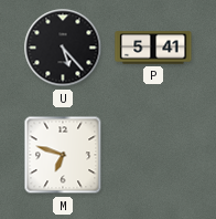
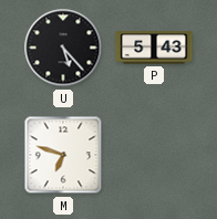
P: 5:41 -> 5:43
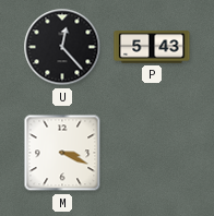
U: 5:23 -> 12:23
M: 6:48 -> 3:19
